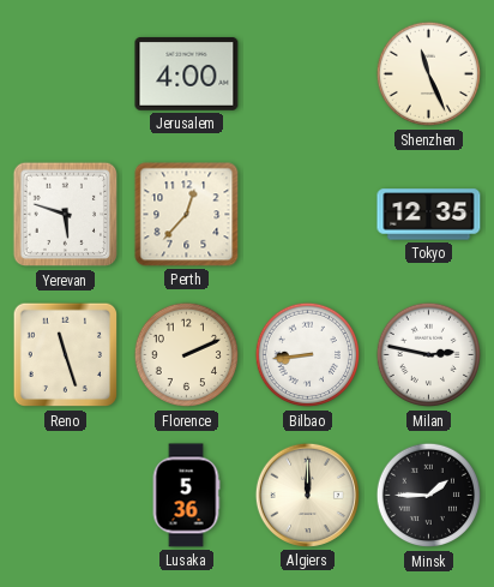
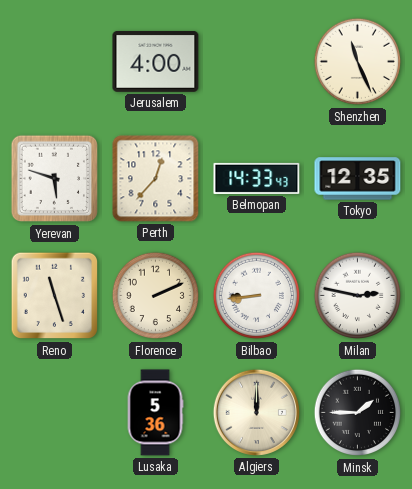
Belmopan: none -> 14:33
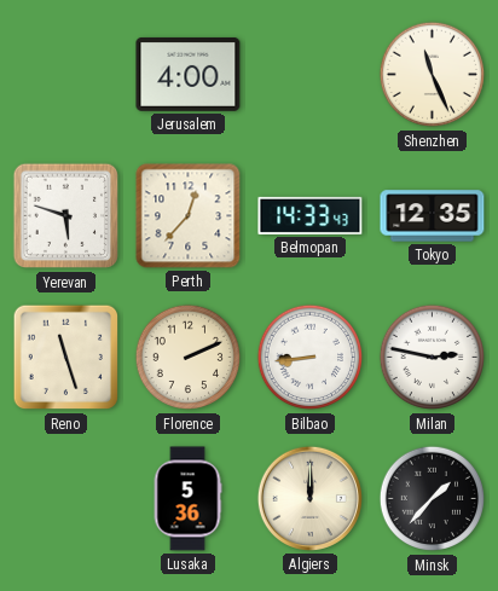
Minsk: 1:45 -> 1:37
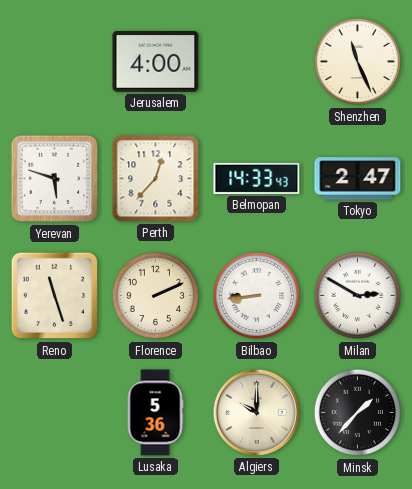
Tokyo: 12:35 -> 2:47
Milan: 2:47 -> 2:50
Algiers: 12:00 -> 10:00
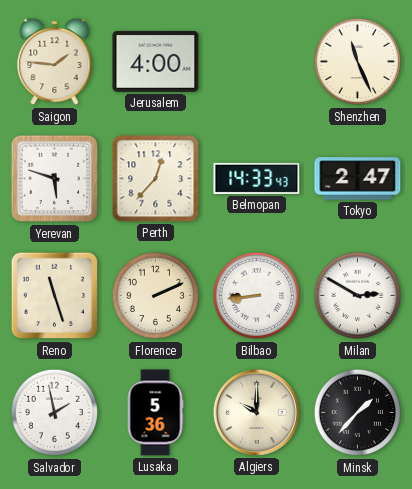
Saigon: none -> 1:46
Salvador: none -> 1:58
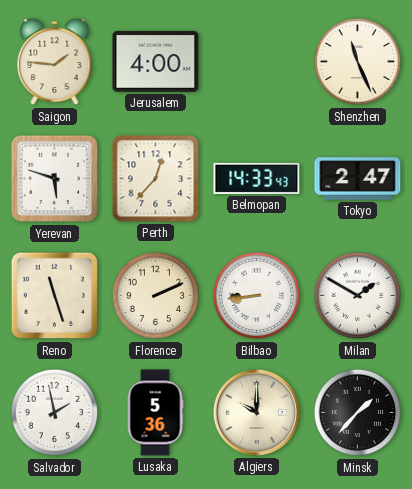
Milan: 2:50 -> 1:50
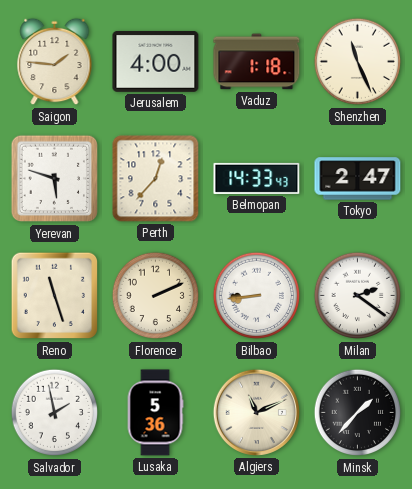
Vaduz: none -> 1:18
Milan: 1:50 -> 2:21
Algiers: 10:00 -> 11:11
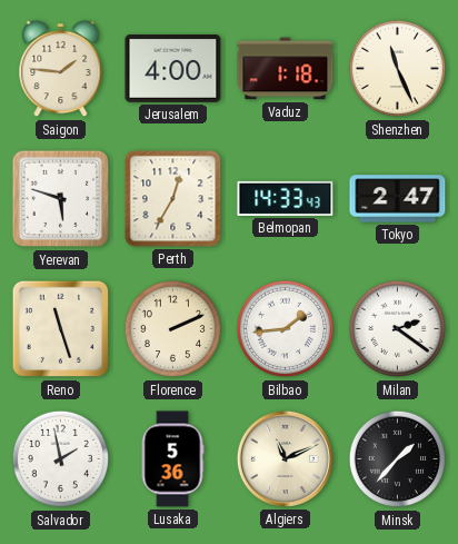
Perth: 12:37 -> 12:35
Bilbao: 8:44 -> 1:44
